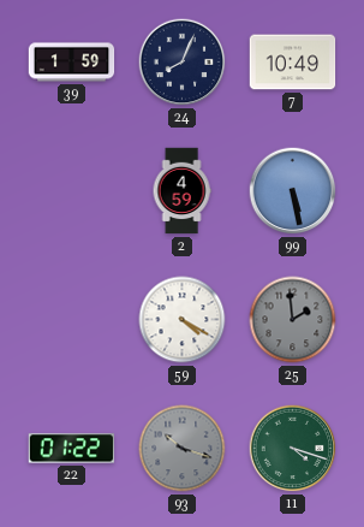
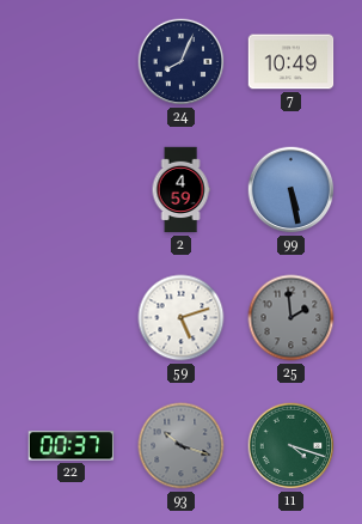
39: 1:59 -> none
59: 4:20 -> 5:12
22: 01:22 -> 00:37
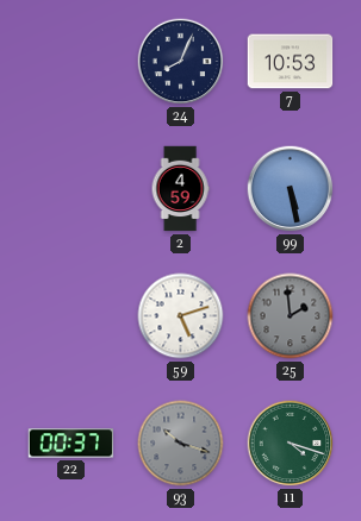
7: 10:49 -> 10:53
